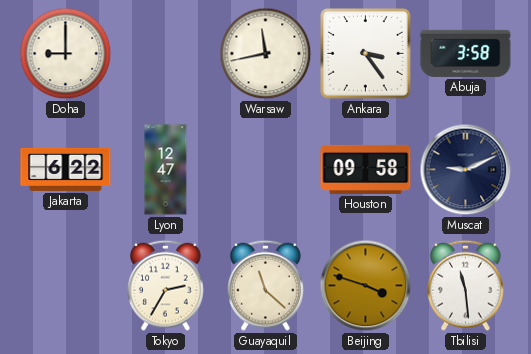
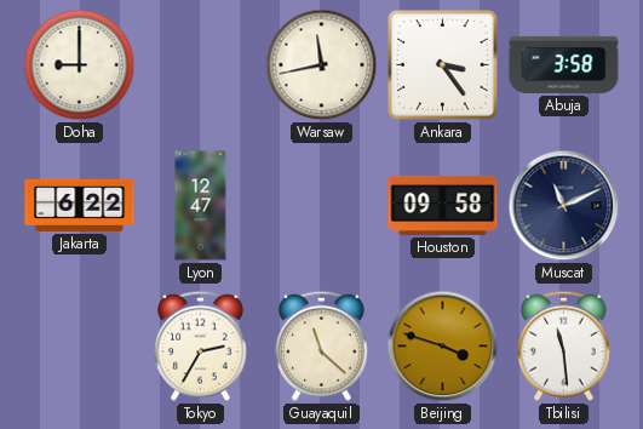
Muscat: 9:11 -> 11:11
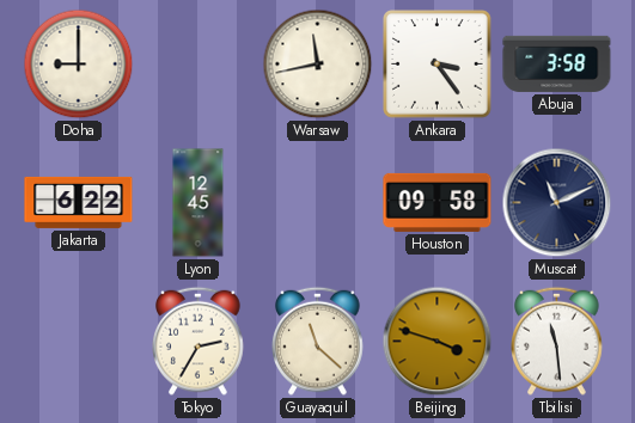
Lyon: 12:47 -> 12:45
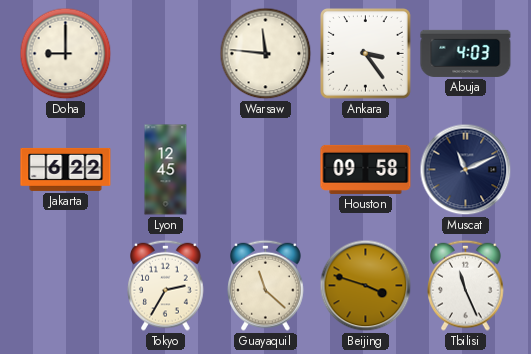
Warsaw: 11:43 -> 11:46
Abuja: 3:58 -> 4:03
Tbilisi: 11:29 -> 11:26
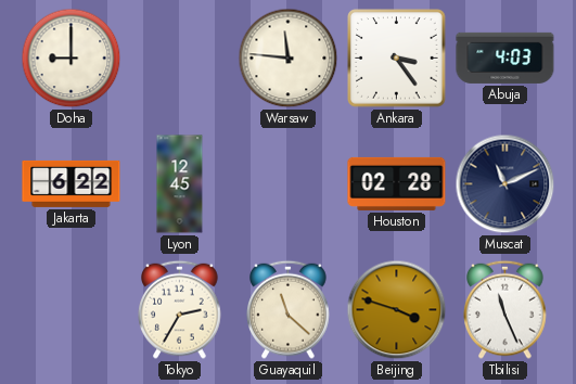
Houston: 09:58 -> 02:28
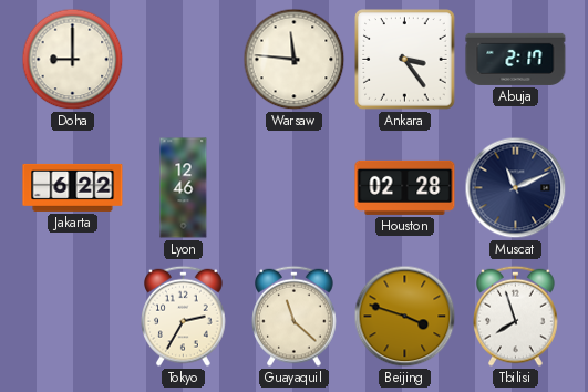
Abuja: 4:03 -> 2:17
Lyon: 12:45 -> 12:46
Tbilisi: 11:26 -> 7:57
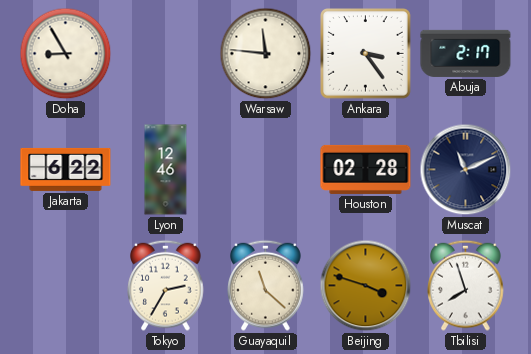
Doha: 9:00 -> 8:55
